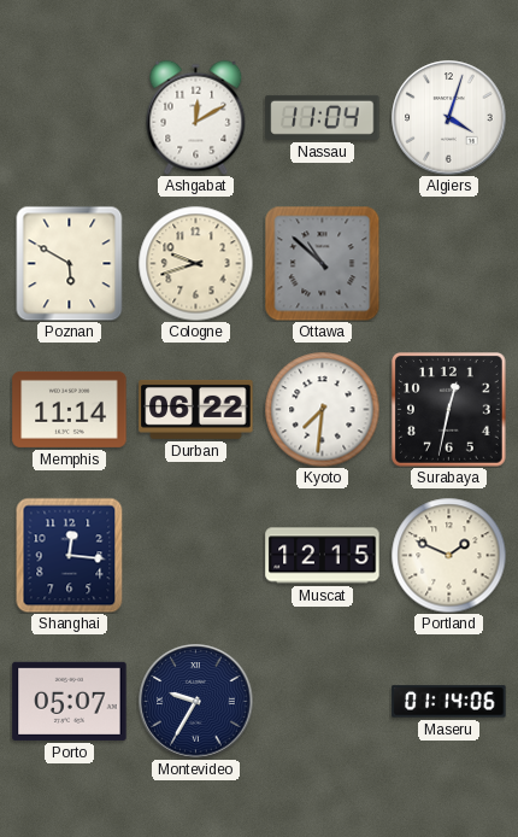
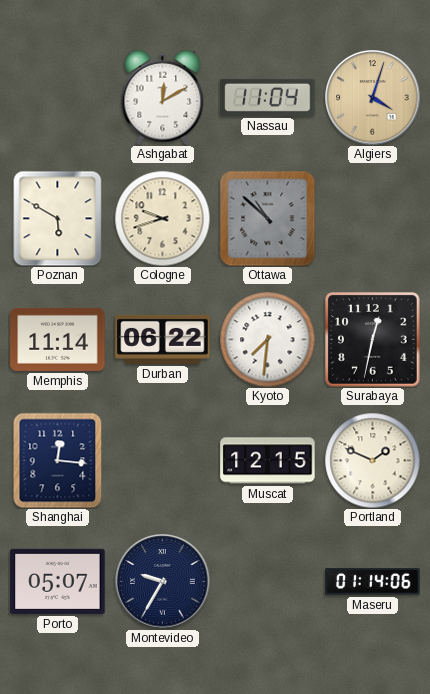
Algiers dial: white -> champagne
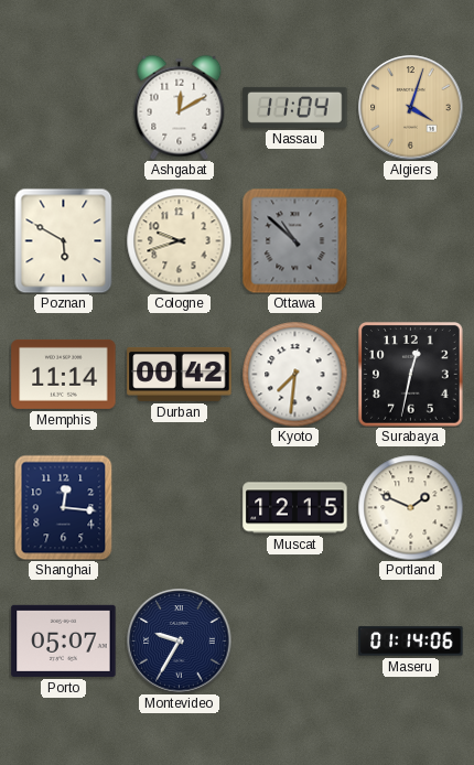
Durban: 06:22 -> 00:42
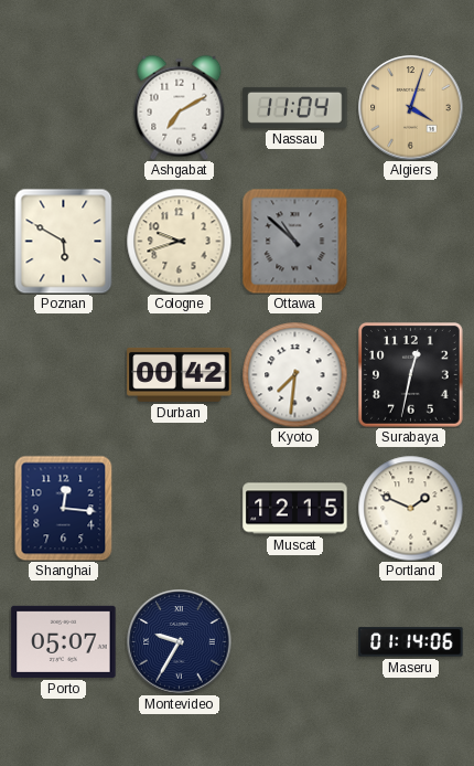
Ashgabat: 12:10 -> 7:10
Memphis: 11:14 -> none
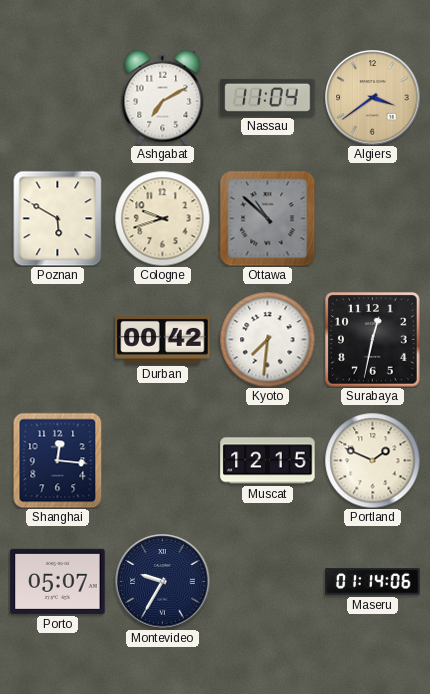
Algiers: 4:03 -> 3:39
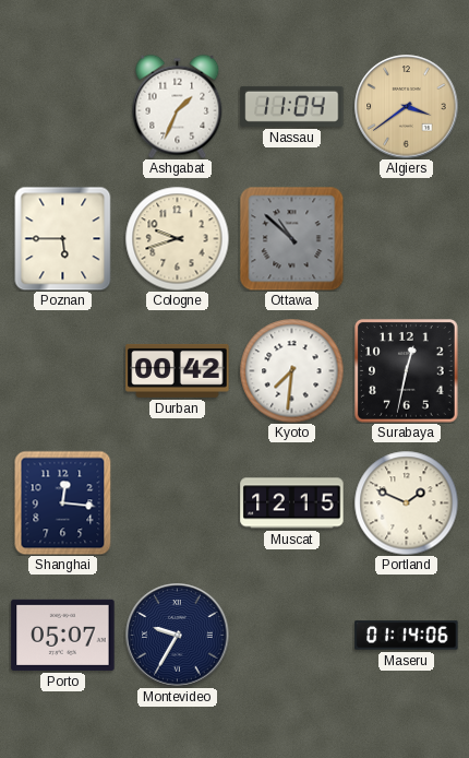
Ashgabat: 7:10 -> 1:34
Poznan: 5:50 -> 5:45
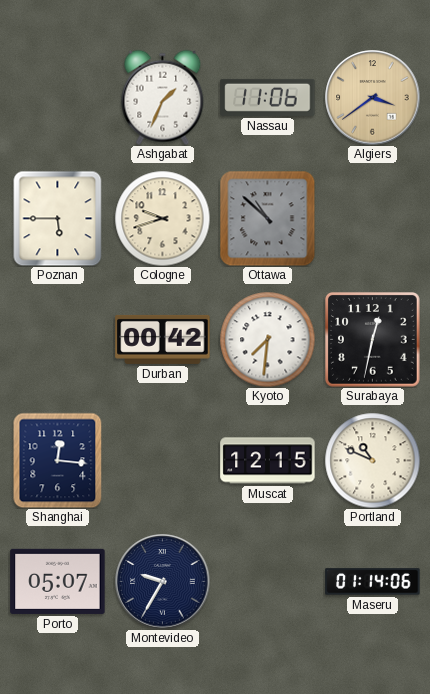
Nassau: 11:04 -> 11:06
Portland: 1:49 -> 10:49
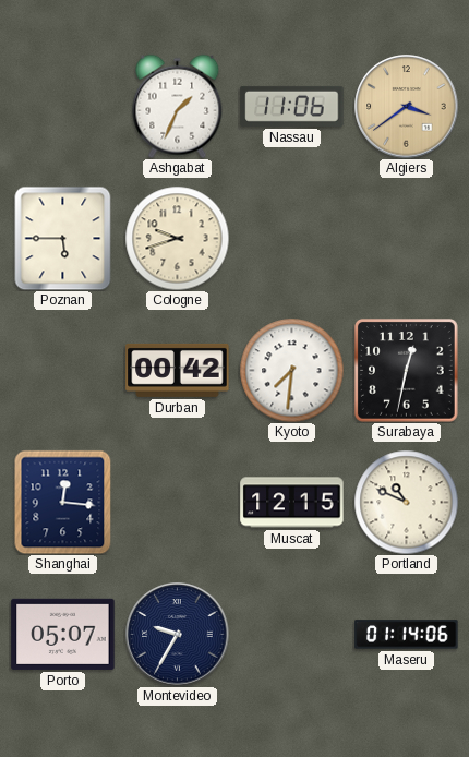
Ottawa: 10:52 -> none
